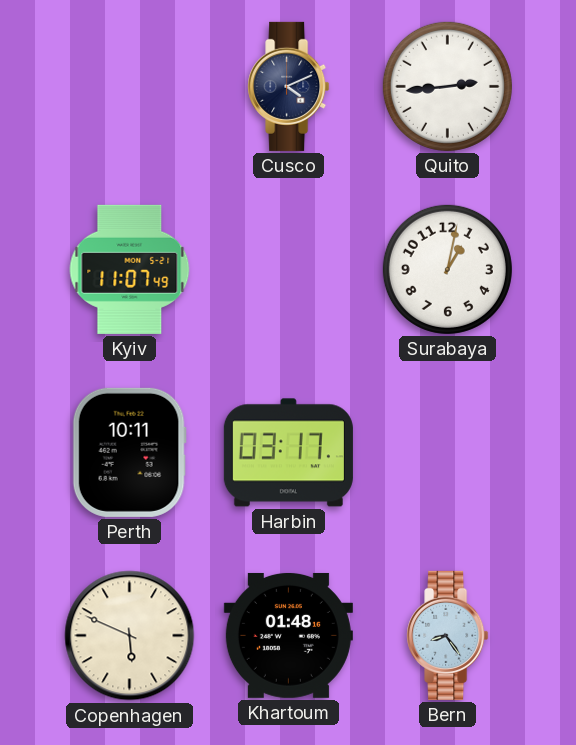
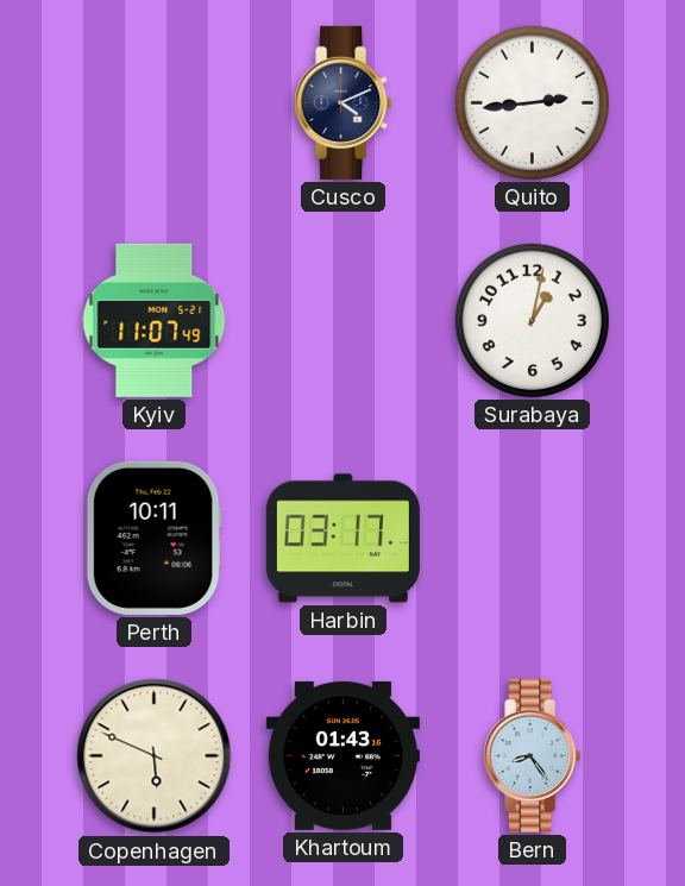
Khartoum: 01:48 -> 01:43
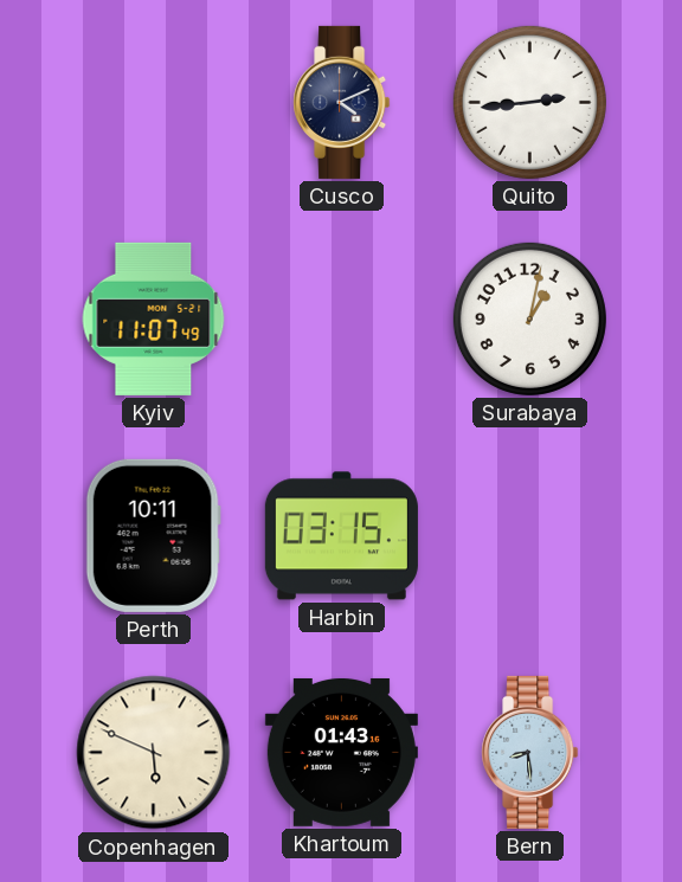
Harbin: 03:17 -> 03:15
Bern: 8:24 -> 8:29
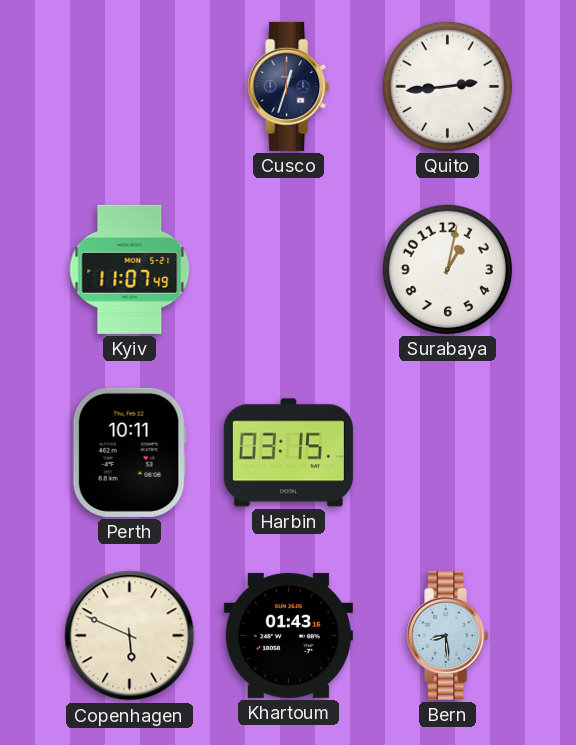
Cusco: 4:11 -> 12:33
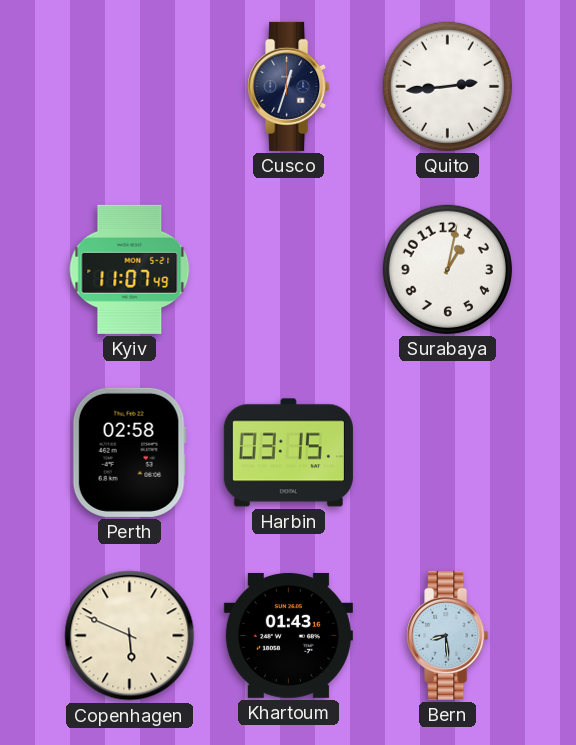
Perth: 10:11 -> 02:58
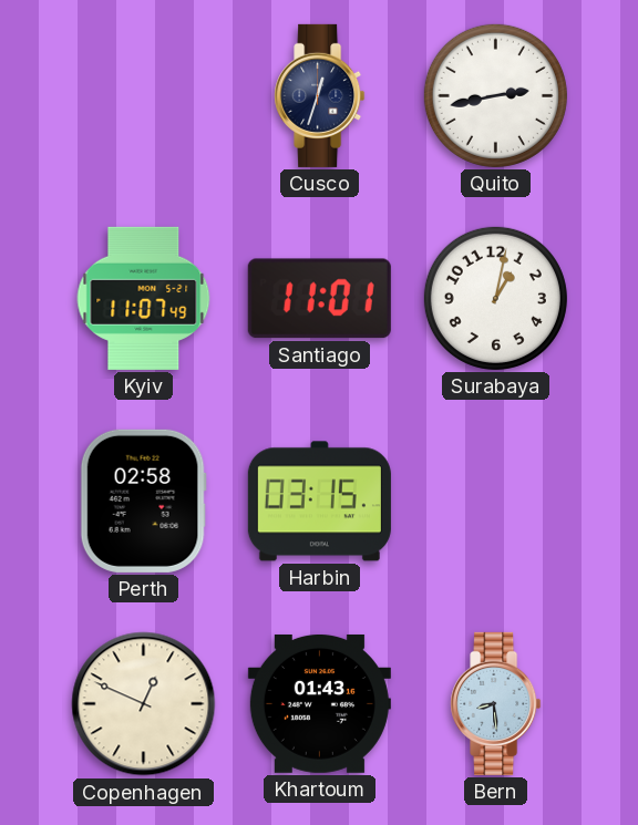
Quito: 2:44 -> 2:43
Santiago: none -> 11:01
Copenhagen: 5:49 -> 12:49
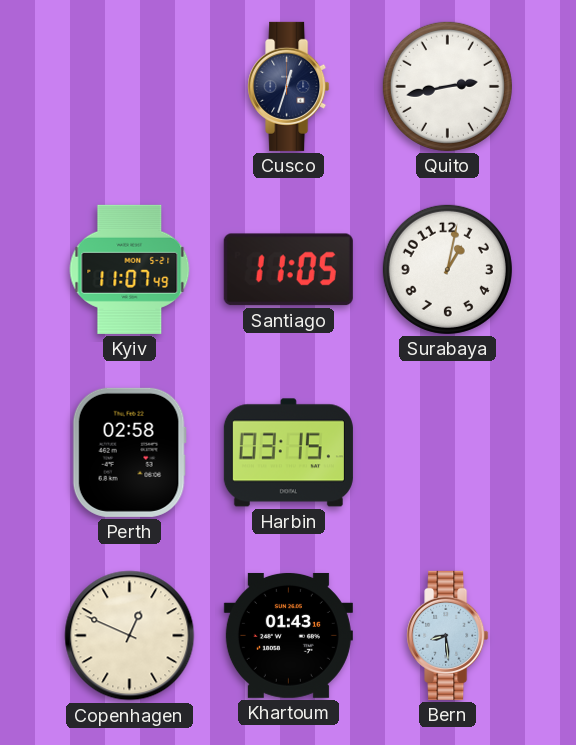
Santiago: 11:01 -> 11:05
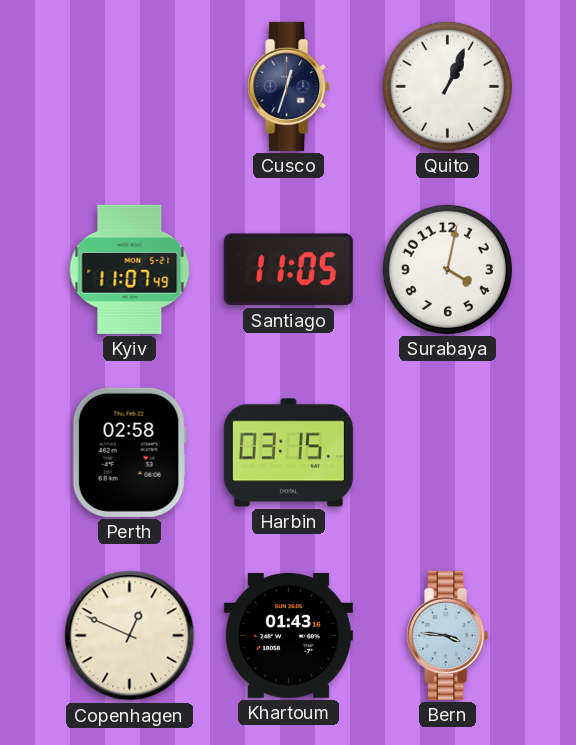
Quito: 2:43 -> 1:04
Surabaya: 1:02 -> 4:02
Bern: 8:29 -> 3:46
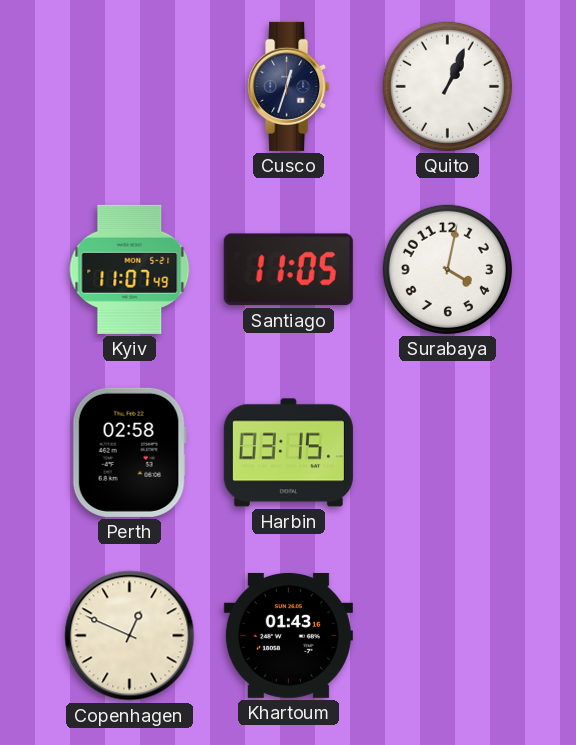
Bern: 3:46 -> none
